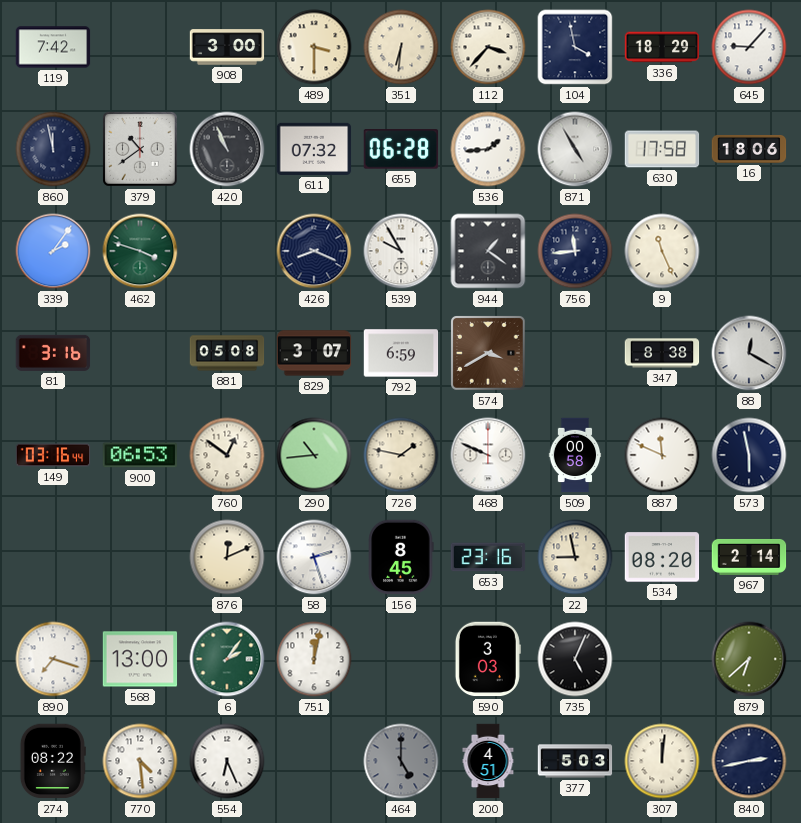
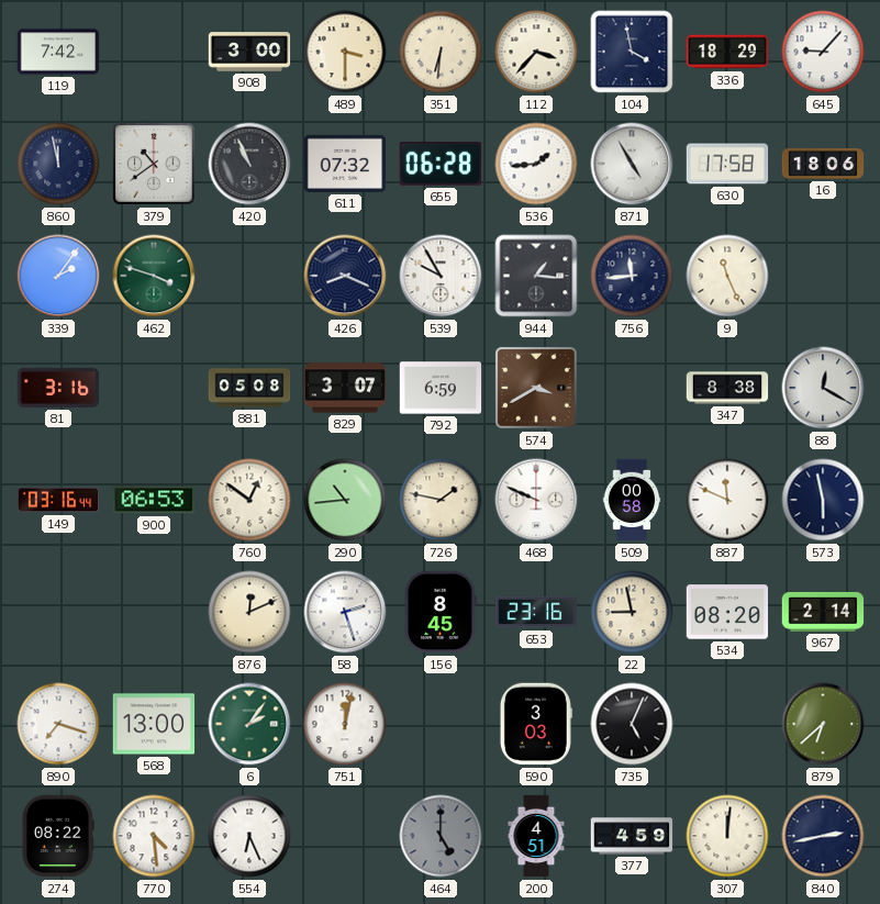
944: 1:21 -> 1:16
377: 5:03 -> 4:59
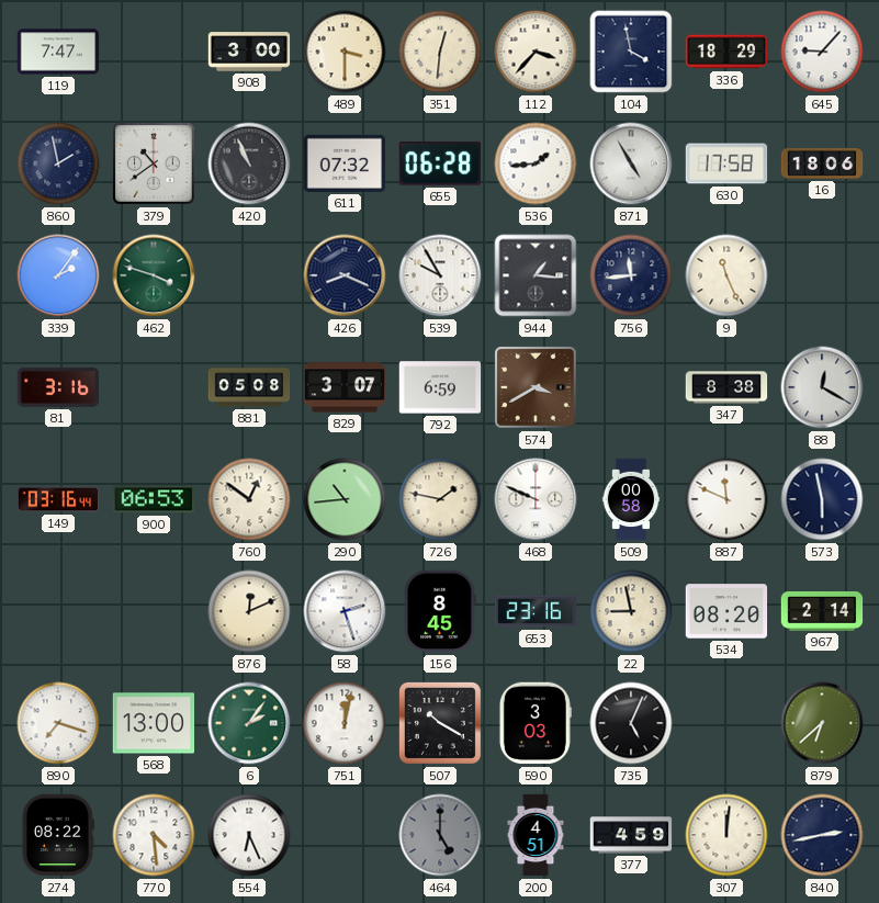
119: 7:42 -> 7:47
351: 6:31 -> 12:31
860: 11:58 -> 1:58
507: none -> 10:20
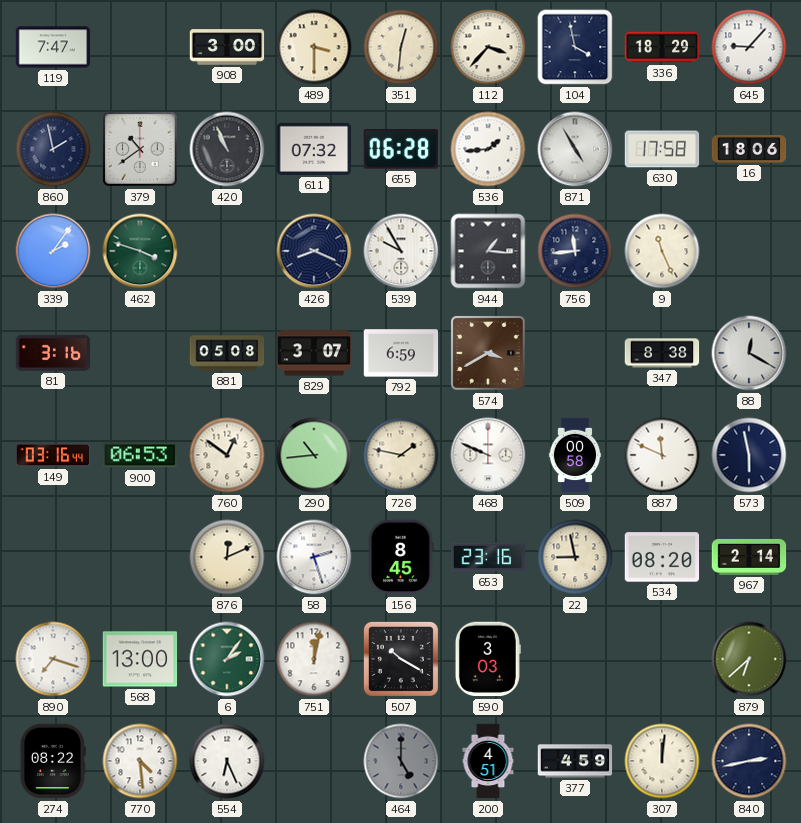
735: 5:04 -> none
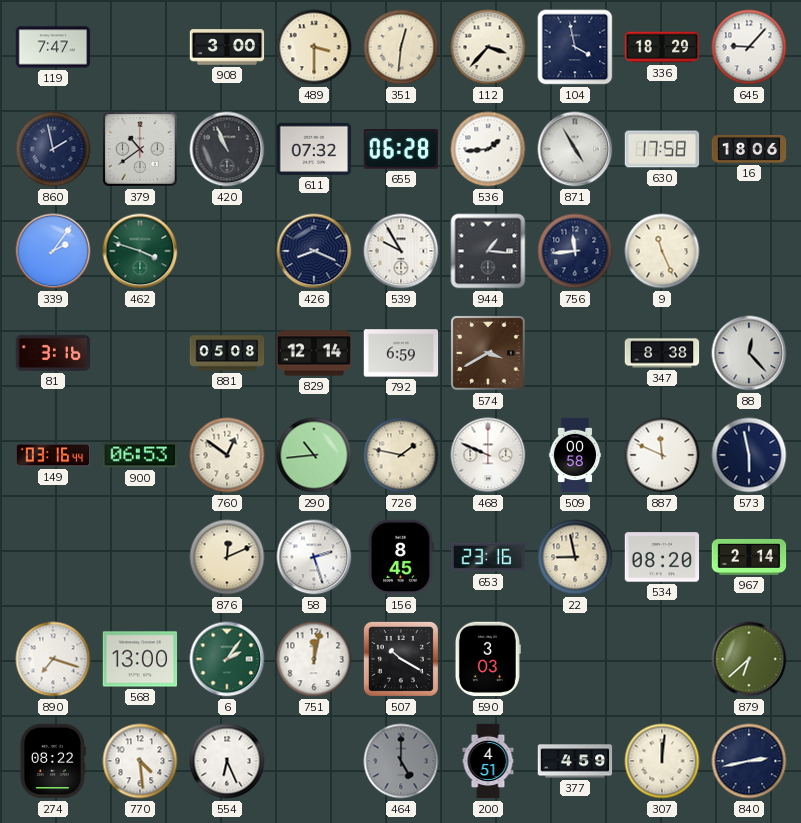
829: 3:07 -> 12:14
88: 12:20 -> 12:23
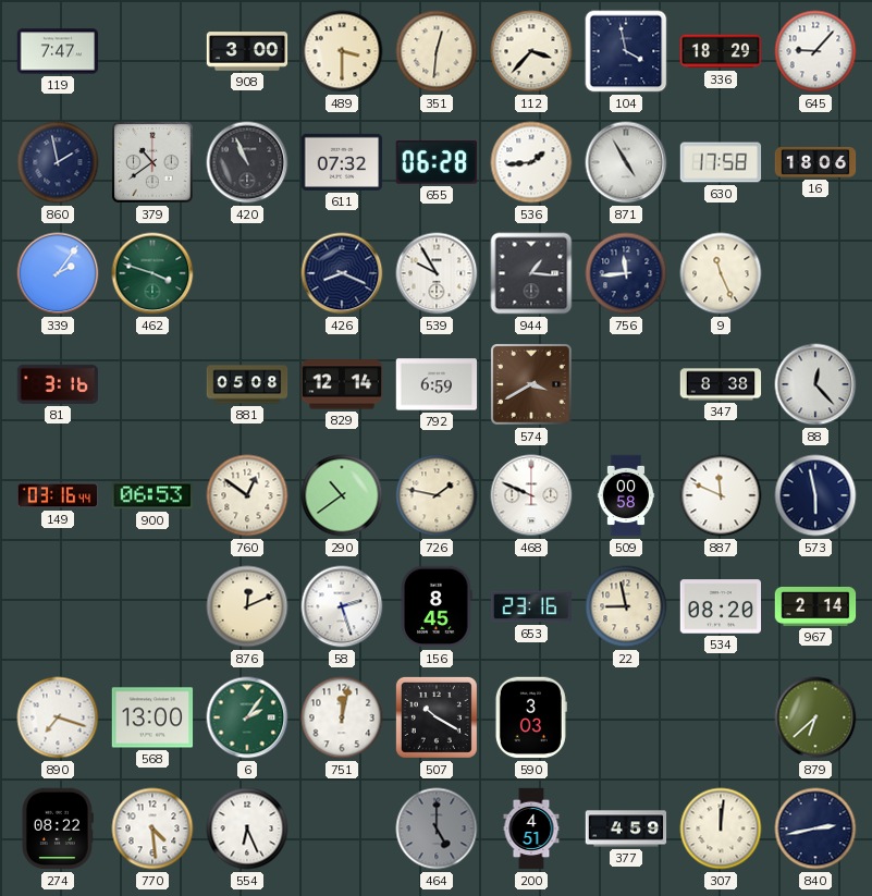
290: 10:44 -> 10:39
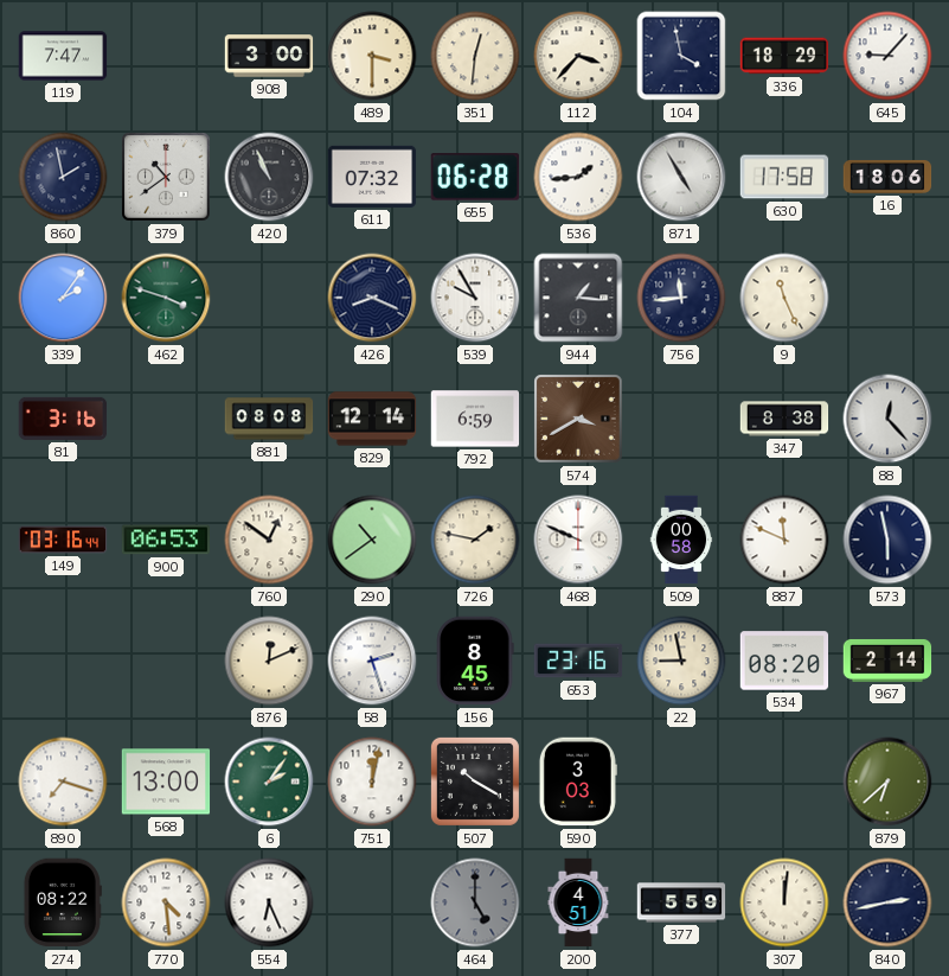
881: 05:08 -> 08:08
377: 4:59 -> 5:59
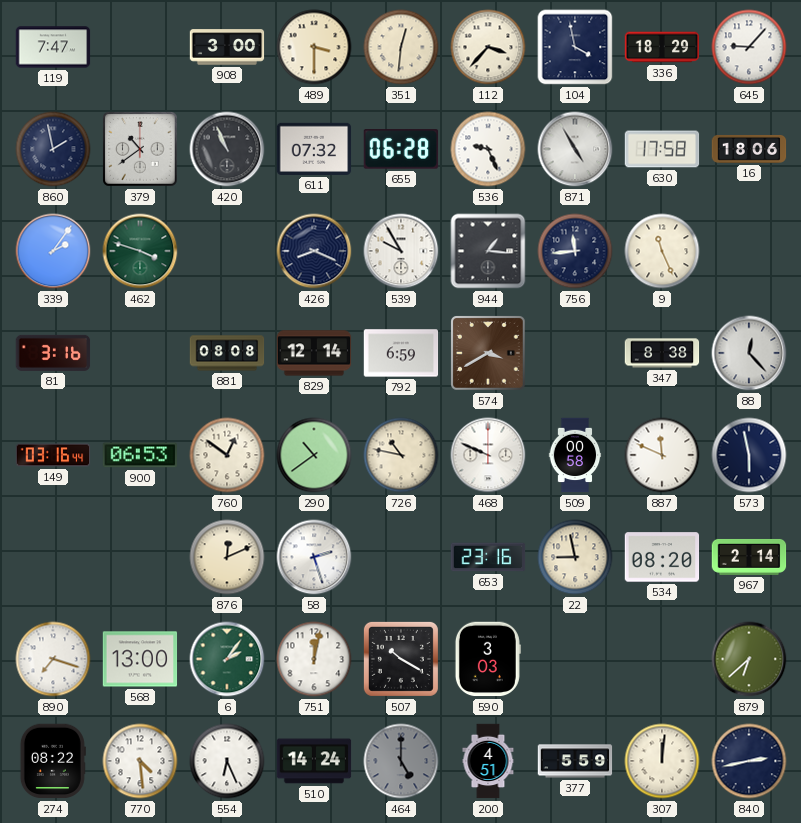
536: 1:44 -> 9:26
726: 1:47 -> 10:47
156: 8:45 -> none
510: none -> 14:24
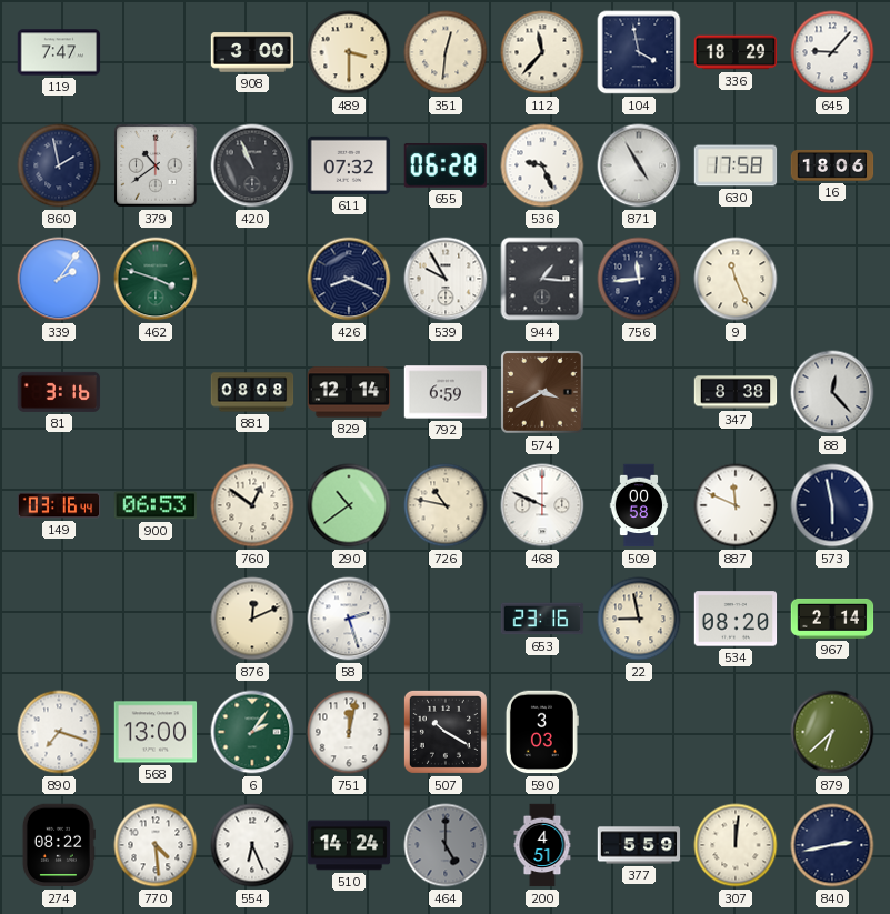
112: 3:37 -> 11:37
